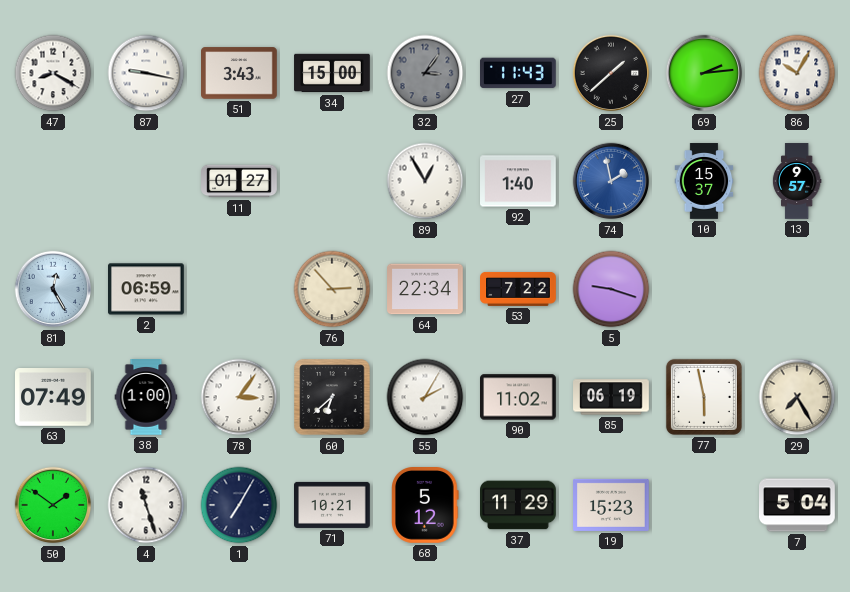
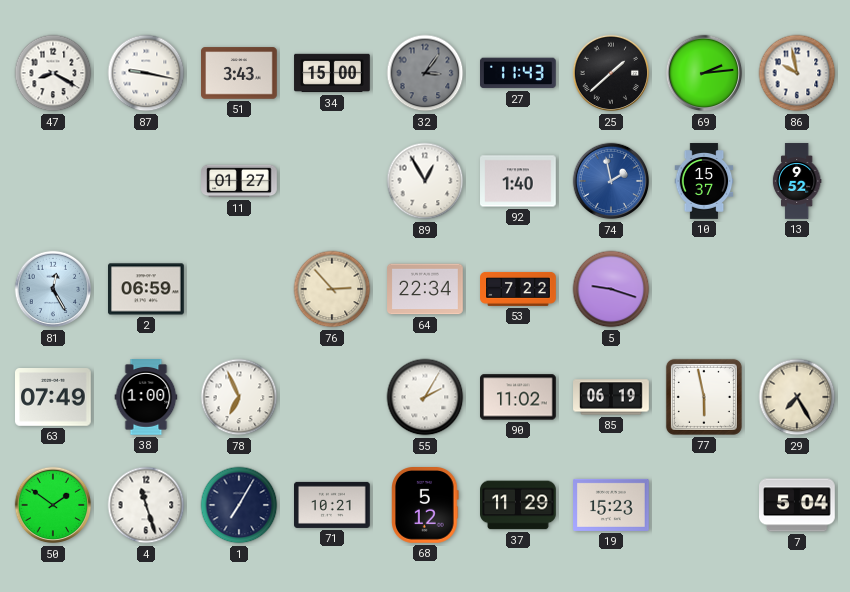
86: 10:05 -> 9:58
13: 9:57 -> 9:52
78: 3:06 -> 6:56
60: 6:38 -> none
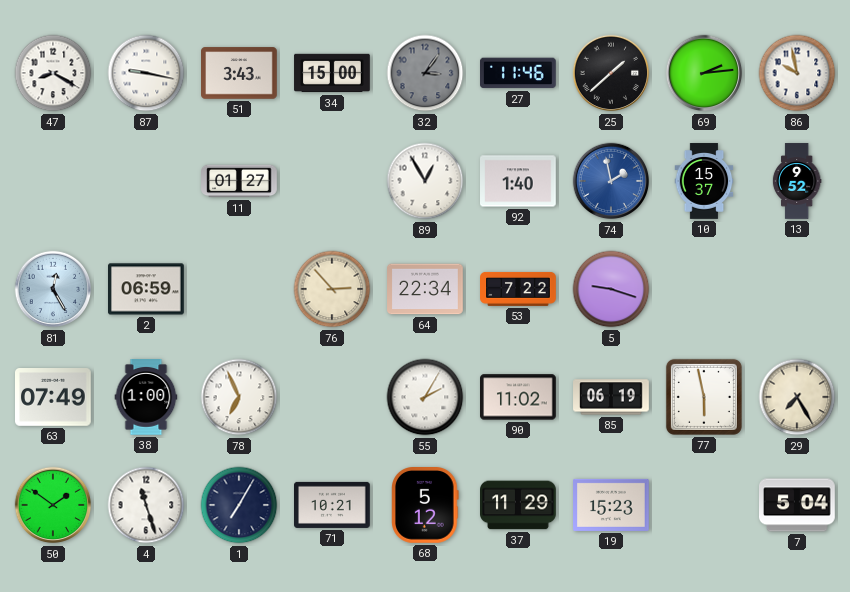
27: 11:43 -> 11:46
